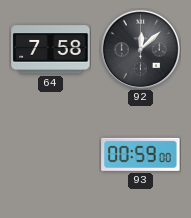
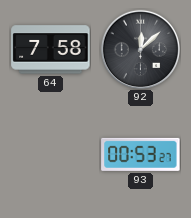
93: 00:59 -> 00:53
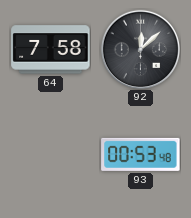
93: 00:53:27 -> 00:53:48
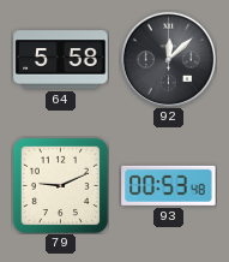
64: 7:58 -> 5:58
79: none -> 9:11
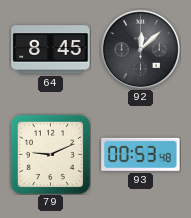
64: 5:58 -> 8:45
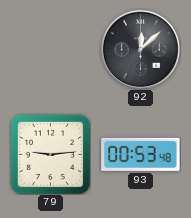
64: 8:45 -> none
79: 9:11 -> 9:14
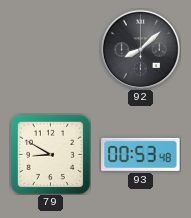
92: 12:08 -> 8:08
79: 9:14 -> 8:50
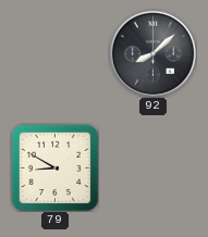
93: 00:53 -> none
